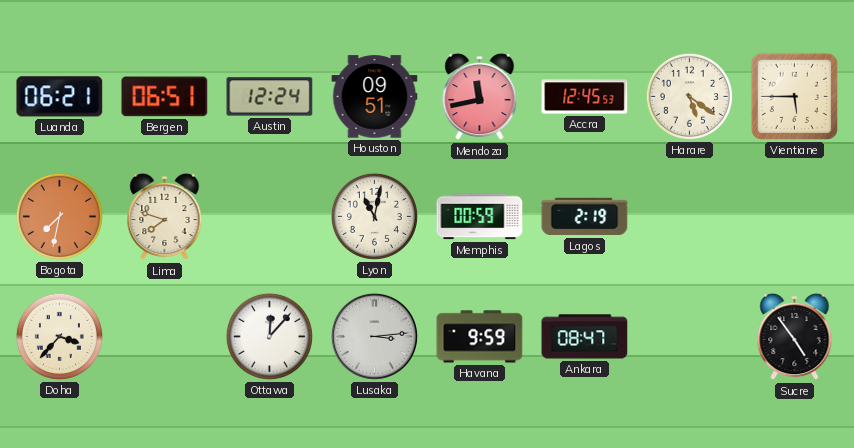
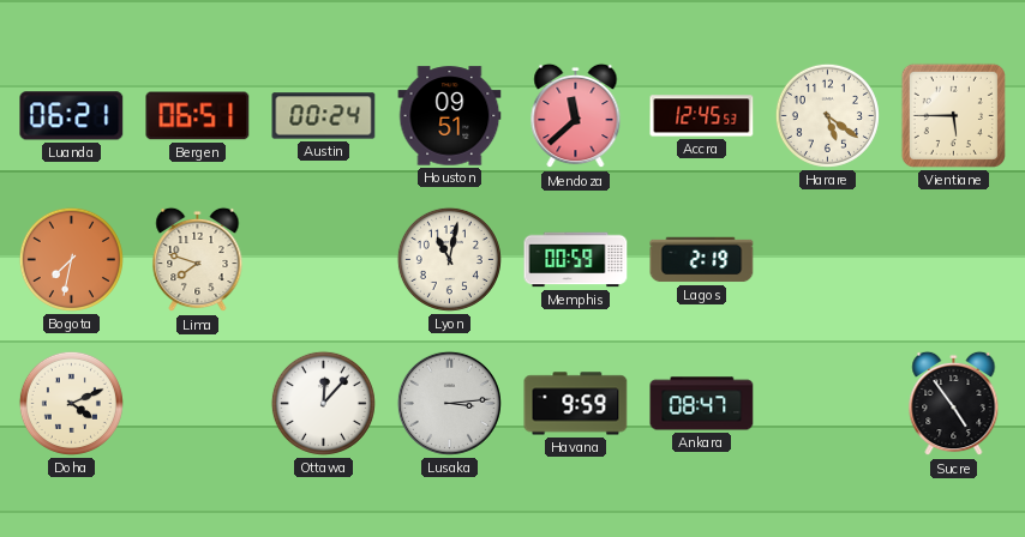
Austin: 12:24 -> 00:24
Mendoza: 11:43 -> 11:38
Doha: 3:37 -> 4:11
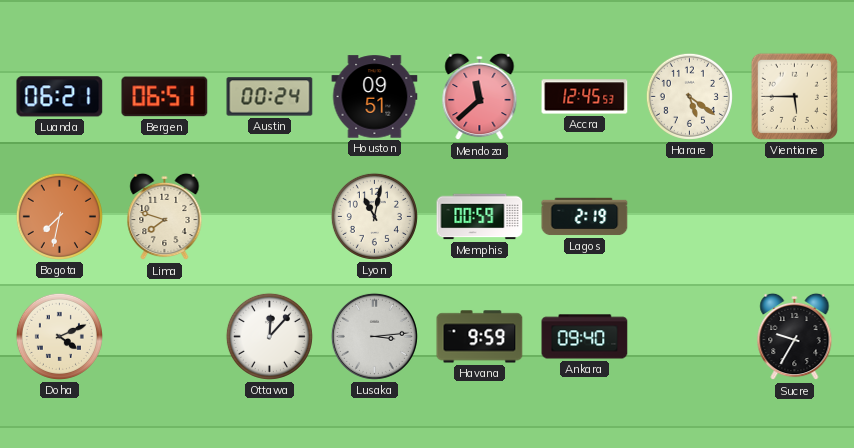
Ankara: 08:47 -> 09:40
Sucre: 4:54 -> 9:35
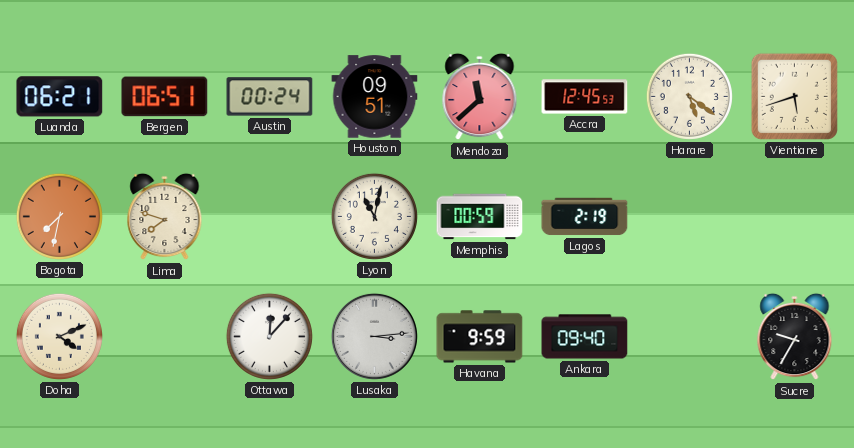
Vientiane: 5:45 -> 5:42
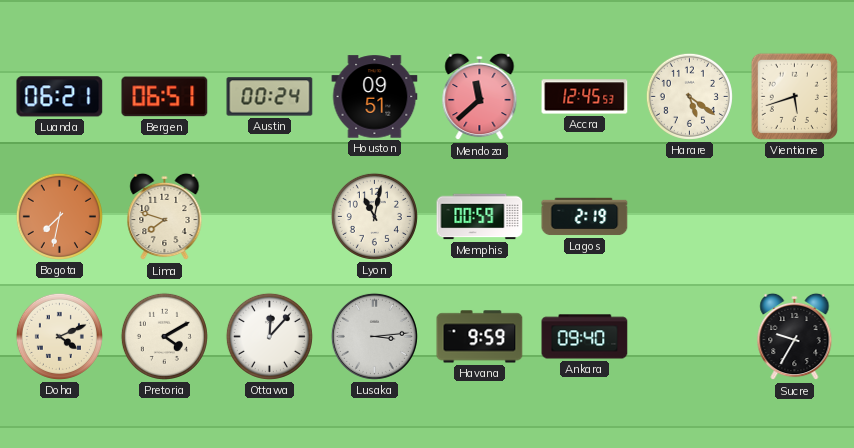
Pretoria: none -> 4:10
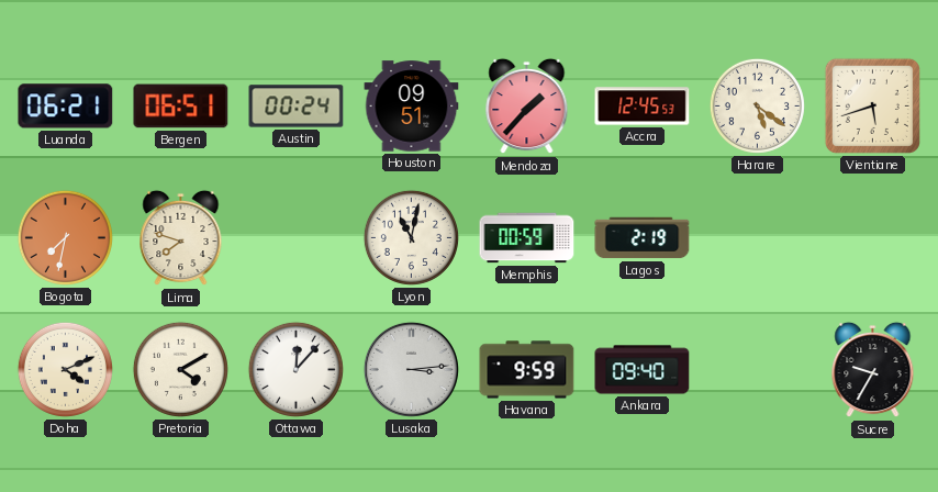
Mendoza: 11:38 -> 1:37
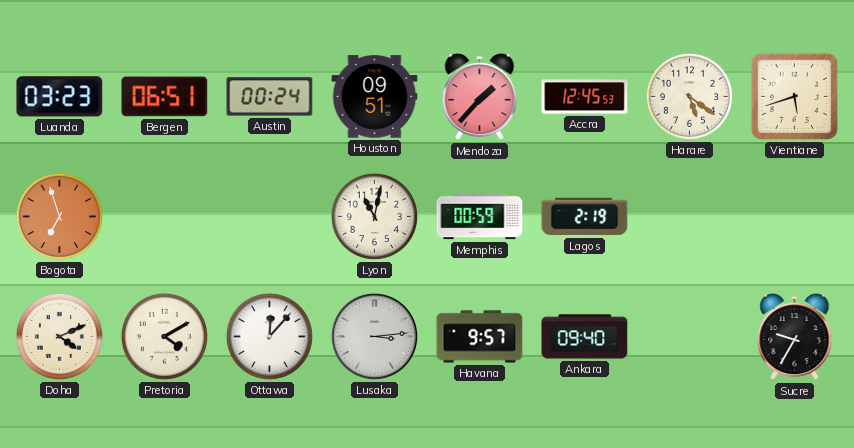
Luanda: 06:21 -> 03:23
Bogota: 7:32 -> 6:57
Lima: 7:48 -> none
Havana: 9:59 -> 9:57
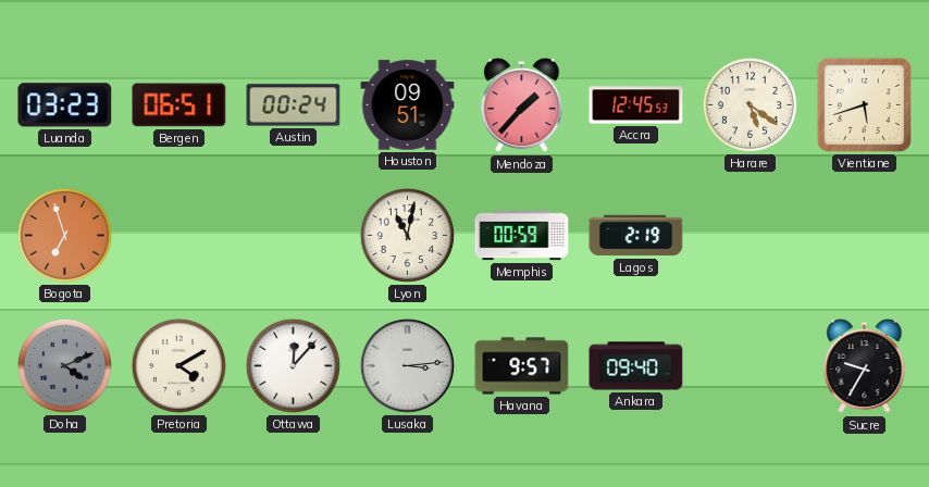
Doha dial: cream -> grey
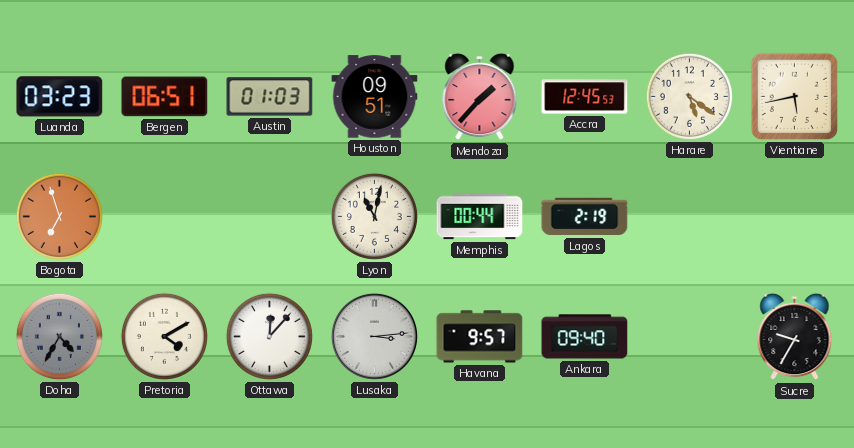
Austin: 00:24 -> 01:03
Vientiane: 5:42 -> 5:43
Memphis: 00:59 -> 00:44
Doha: 4:11 -> 4:35
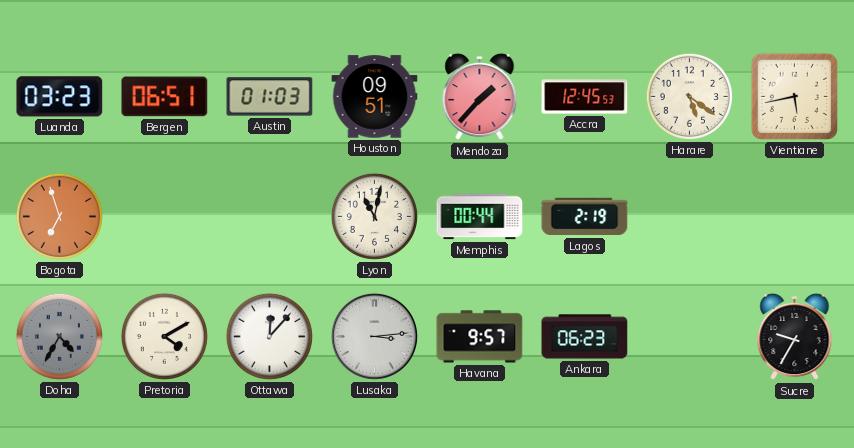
Ankara: 09:40 -> 06:23
